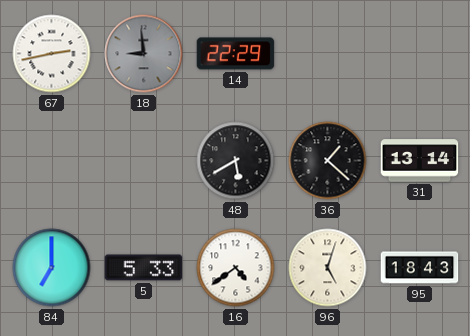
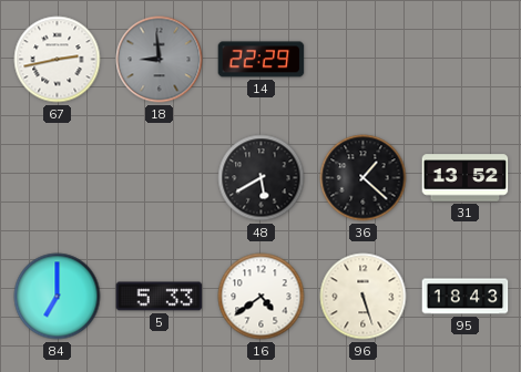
31: 13:14 -> 13:52
96: 5:03 -> 5:27
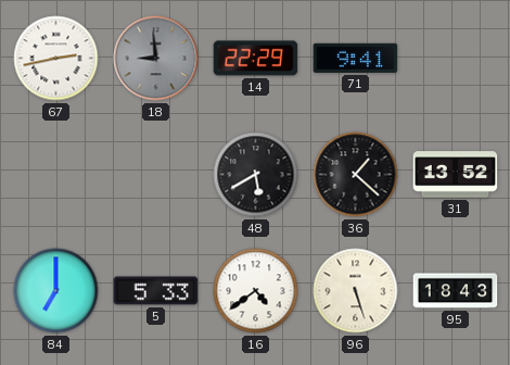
71: none -> 9:41
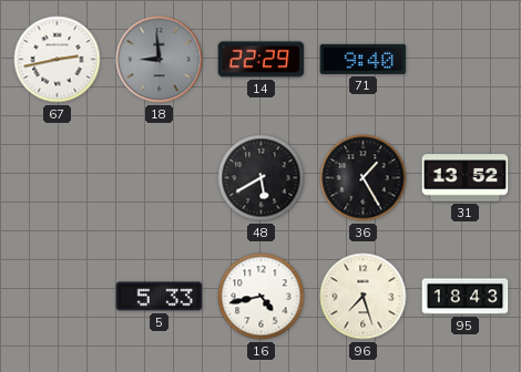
71: 9:41 -> 9:40
36: 1:22 -> 1:25
84: 7:00 -> none
16: 4:39 -> 4:43
96: 5:27 -> 7:27
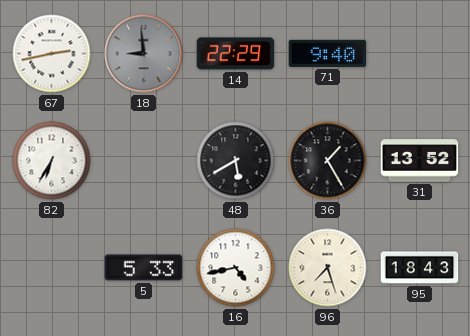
82: none -> 6:35
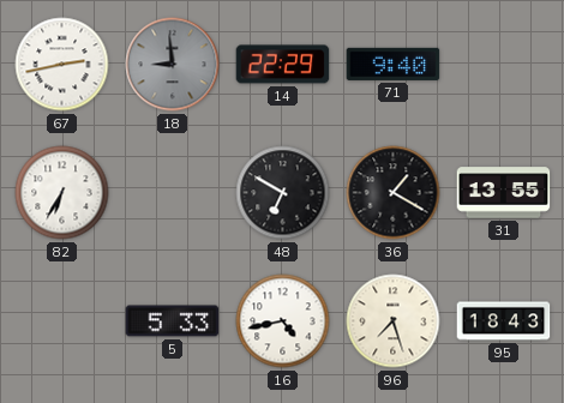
48: 5:40 -> 6:50
36: 1:25 -> 1:20
31: 13:52 -> 13:55
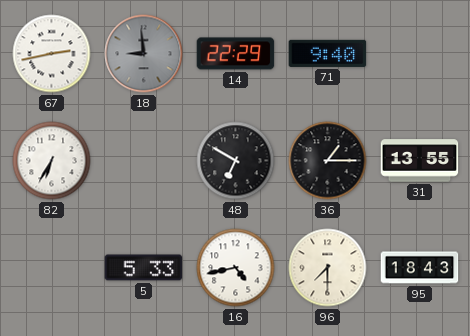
36: 1:20 -> 1:15
96: 7:27 -> 7:30
